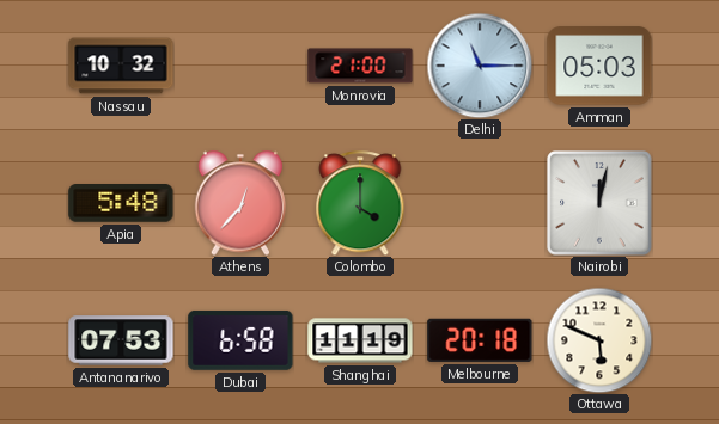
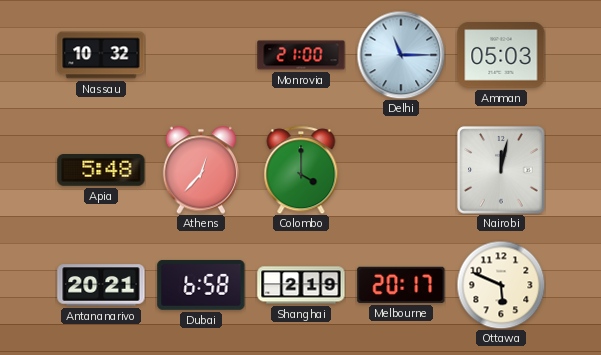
Antananarivo: 07:53 -> 20:21
Shanghai: 11:19 -> 2:19
Melbourne: 20:18 -> 20:17
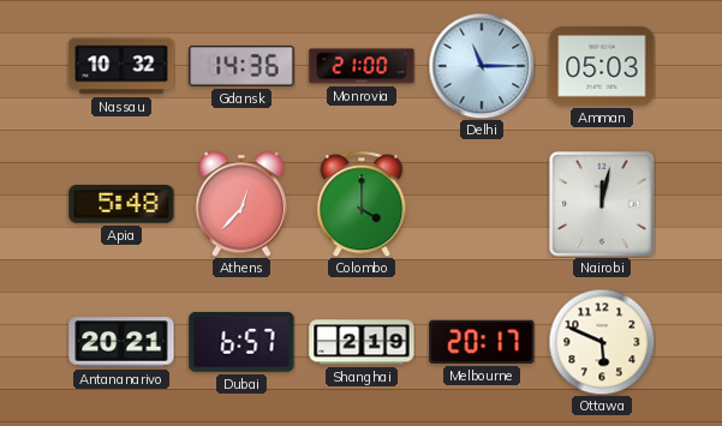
Gdansk: none -> 14:36
Dubai: 6:58 -> 6:57
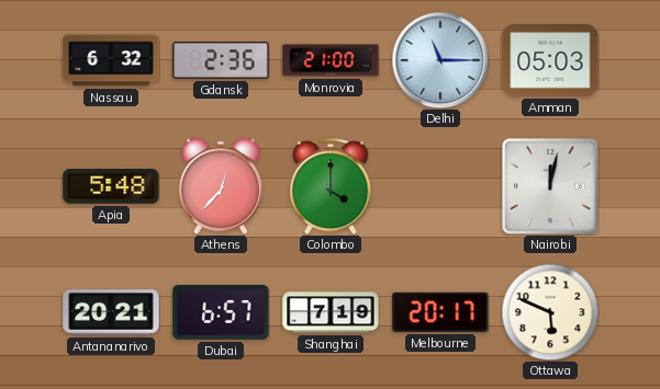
Nassau: 10:32 -> 6:32
Gdansk: 14:36 -> 2:36
Shanghai: 2:19 -> 7:19
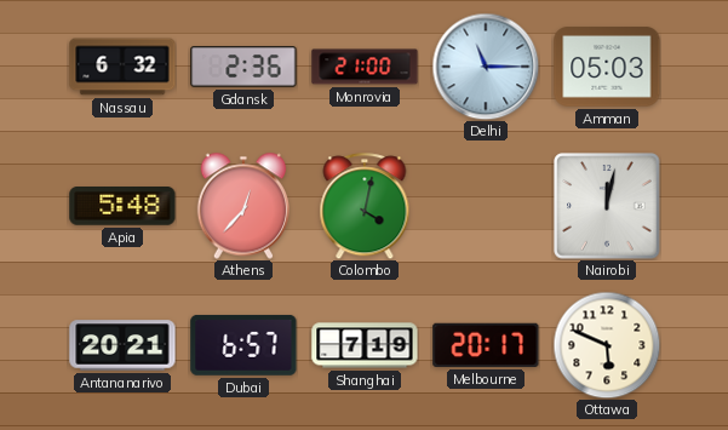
Colombo: 4:00 -> 4:02
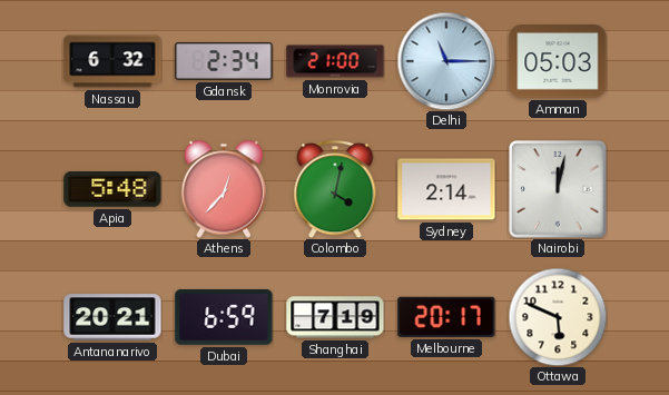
Gdansk: 2:36 -> 2:34
Sydney: none -> 2:14
Dubai: 6:57 -> 6:59
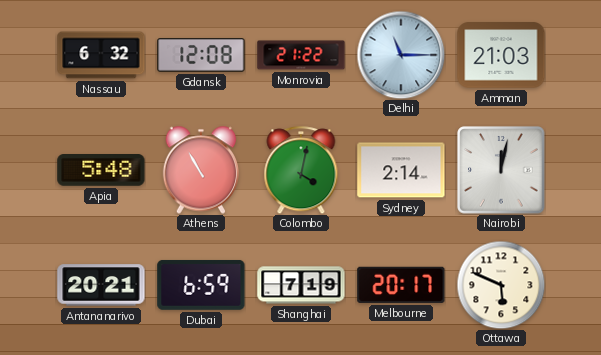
Gdansk: 2:34 -> 12:08
Monrovia: 21:00 -> 21:22
Amman: 05:03 -> 21:03
Athens: 12:37 -> 10:55
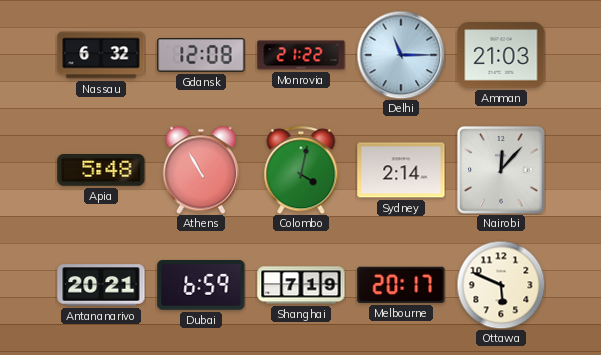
Nairobi: 12:02 -> 12:07
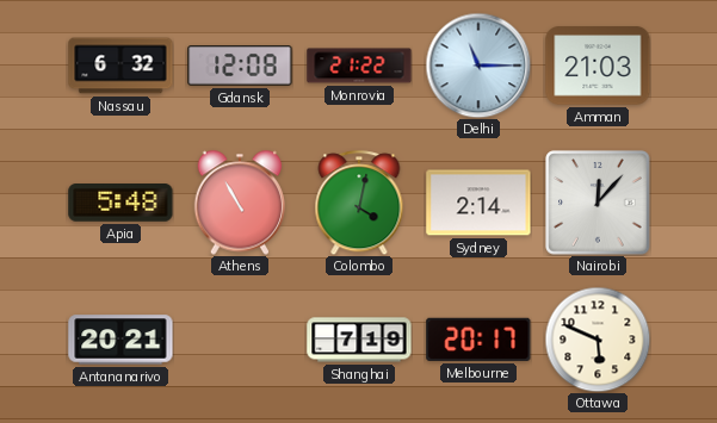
Dubai: 6:59 -> none
